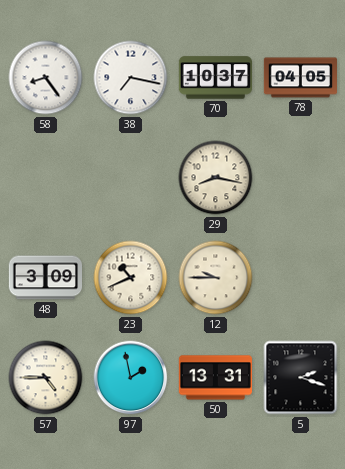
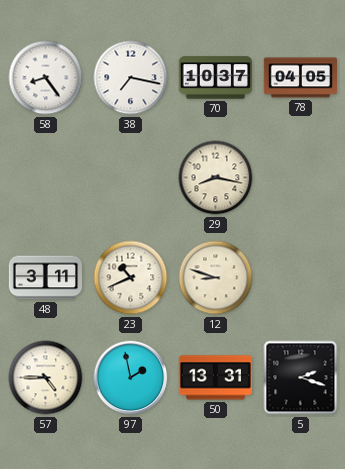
48: 3:09 -> 3:11
12: 9:45 -> 8:48
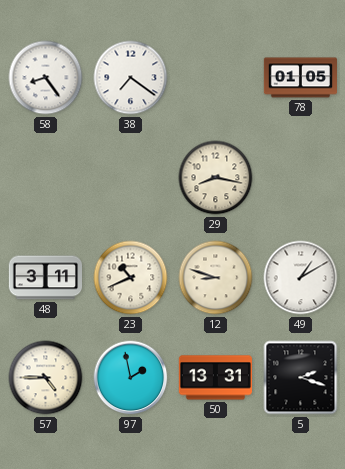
38: 7:17 -> 7:21
70: 10:37 -> none
78: 04:05 -> 01:05
49: none -> 1:10
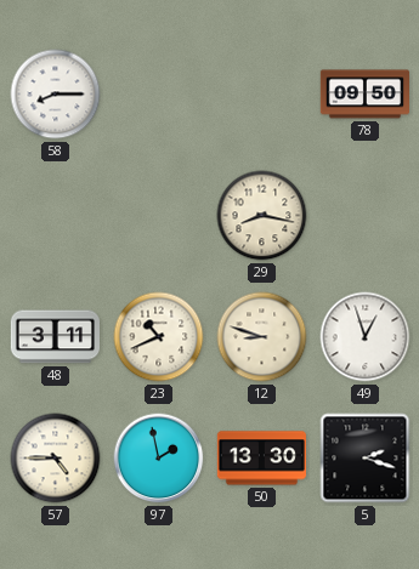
58: 8:24 -> 8:15
38: 7:21 -> none
78: 01:05 -> 09:50
49: 1:10 -> 12:57
50: 13:31 -> 13:30
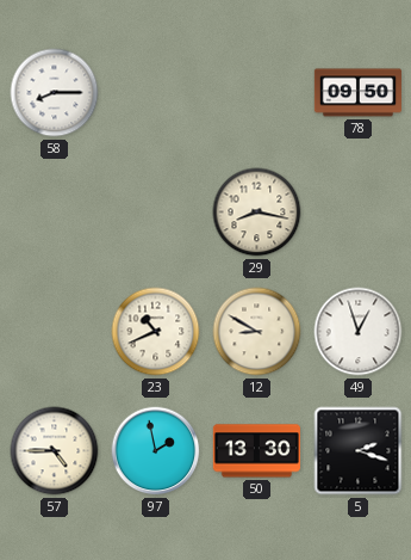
48: 3:11 -> none
12: 8:48 -> 8:50
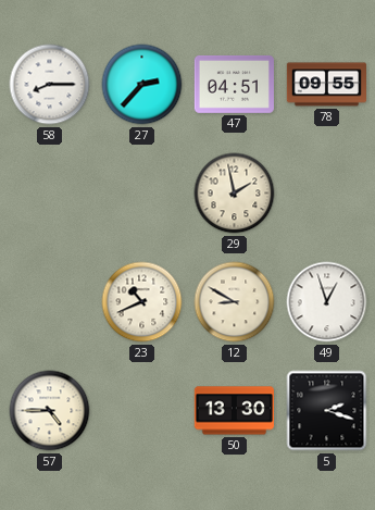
27: none -> 2:37
47: none -> 04:51
78: 09:50 -> 09:55
29: 8:17 -> 1:58
97: 1:58 -> none
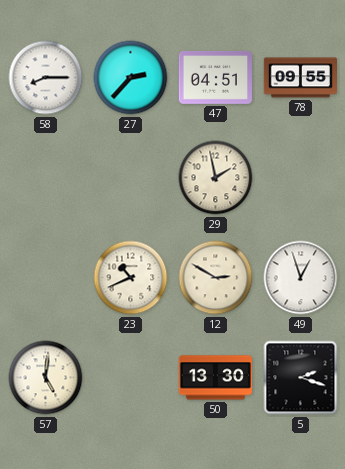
12: 8:50 -> 2:50
57: 4:45 -> 5:01
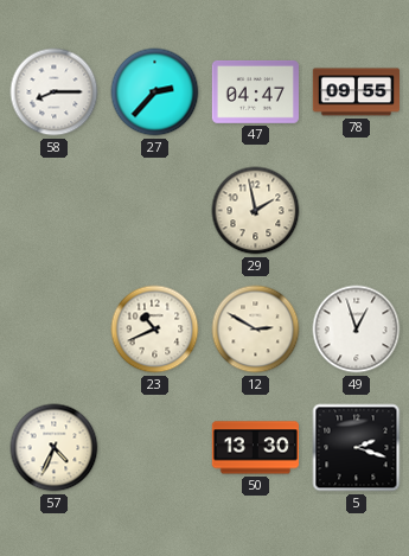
47: 04:51 -> 04:47
57: 5:01 -> 4:34
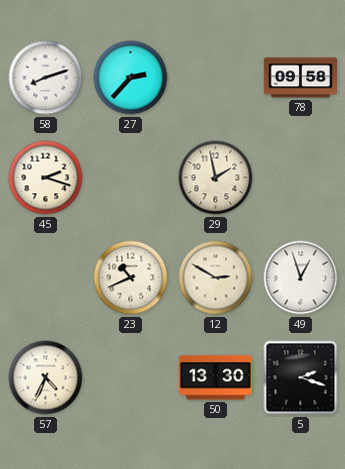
58: 8:15 -> 8:12
47: 04:47 -> none
78: 09:55 -> 09:58
45: none -> 2:18
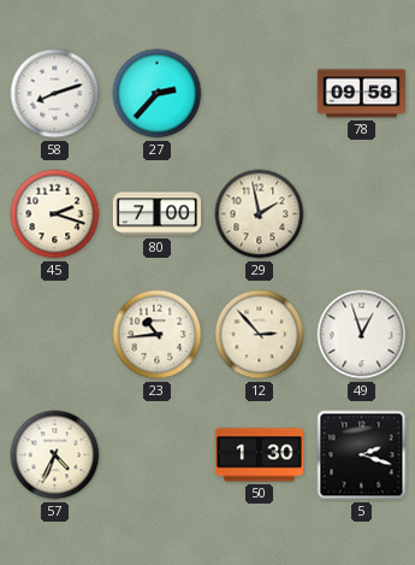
80: none -> 7:00
23: 10:41 -> 10:44
12: 2:50 -> 2:53
50: 13:30 -> 1:30
